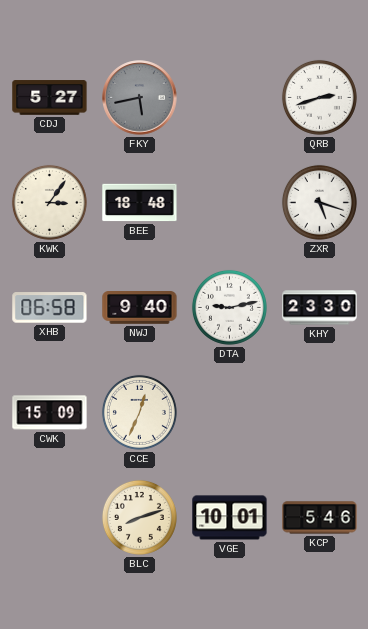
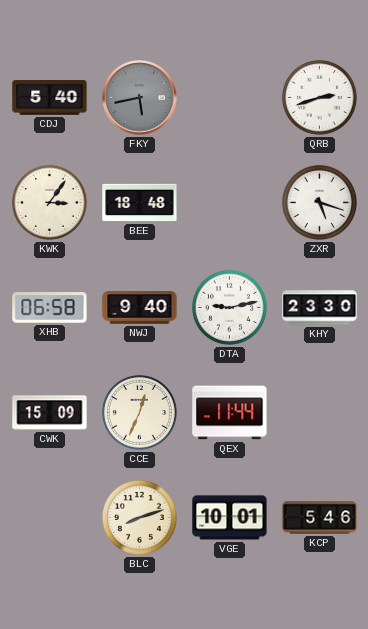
CDJ: 5:27 -> 5:40
QEX: none -> 11:44
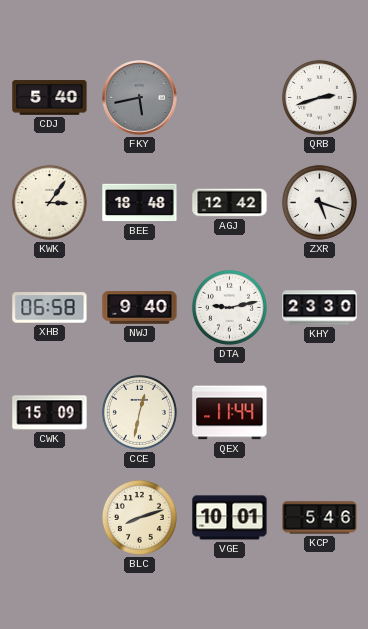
AGJ: none -> 12:42
CCE: 12:34 -> 12:32
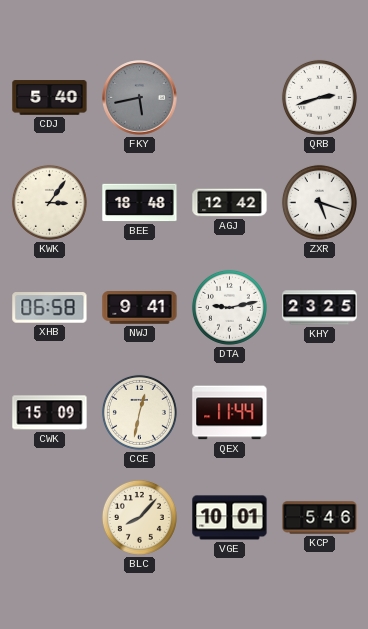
NWJ: 9:40 -> 9:41
KHY: 23:30 -> 23:25
BLC: 8:12 -> 8:07
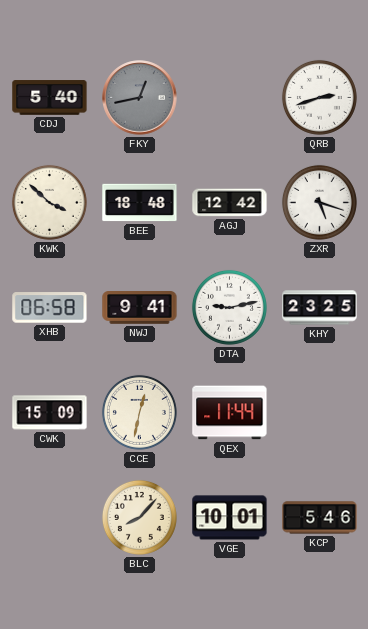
FKY: 5:43 -> 12:43
KWK: 3:06 -> 3:52
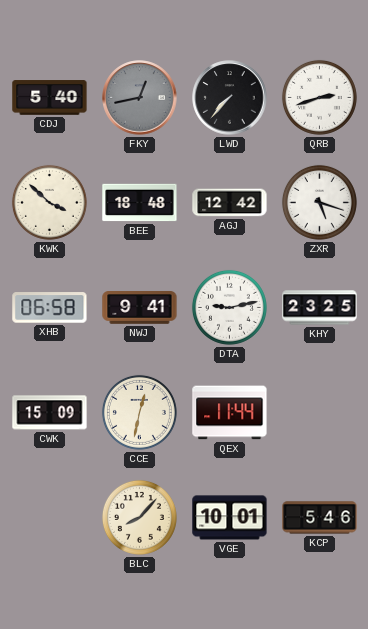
LWD: none -> 7:37
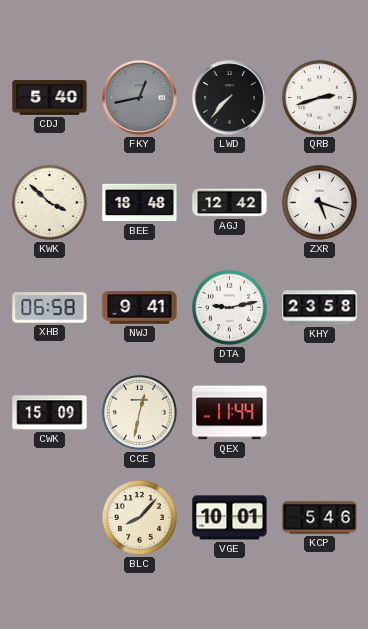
KHY: 23:25 -> 23:58
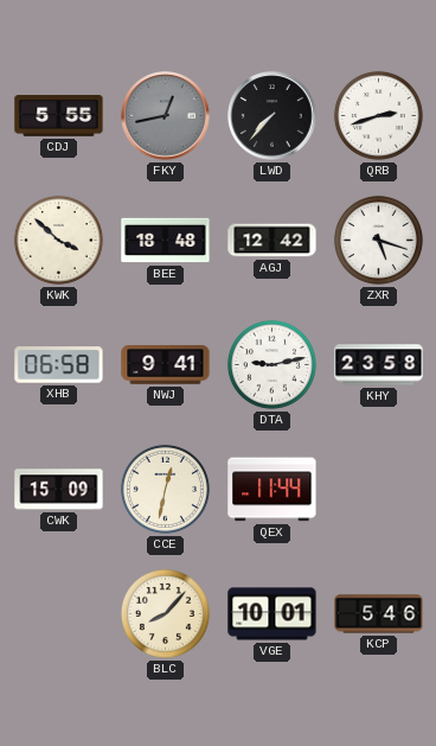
CDJ: 5:40 -> 5:55
